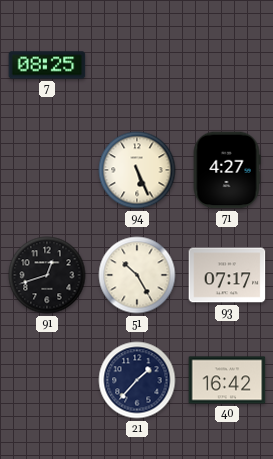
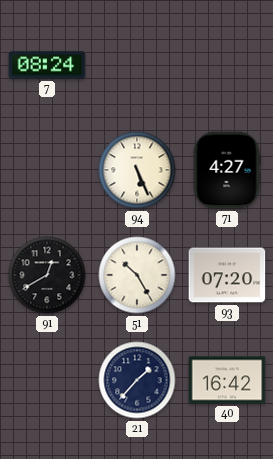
7: 08:25 -> 08:24
91: 12:42 -> 12:40
93: 07:17 -> 07:20
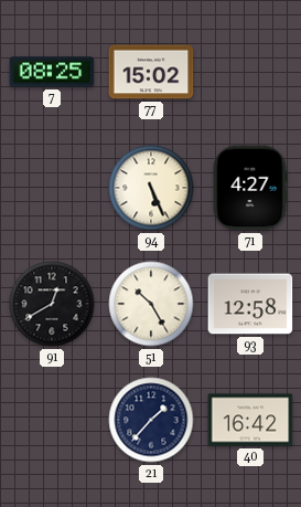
7: 08:24 -> 08:25
77: none -> 15:02
93: 07:20 -> 12:58
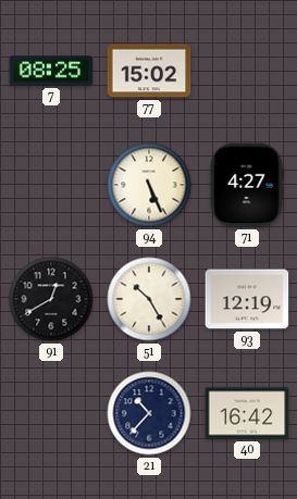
93: 12:58 -> 12:19
21: 1:37 -> 10:37
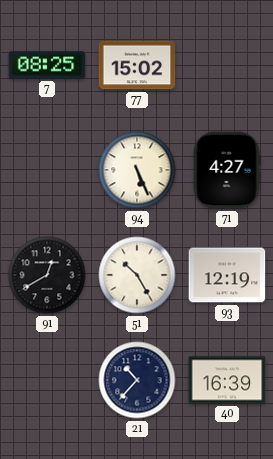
40: 16:42 -> 16:39
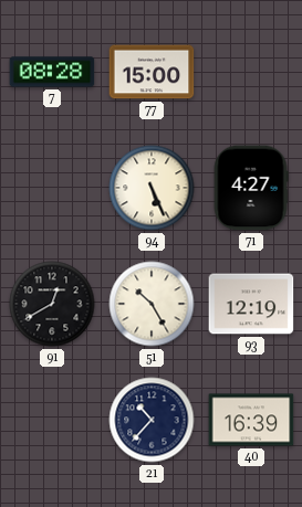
7: 08:25 -> 08:28
77: 15:02 -> 15:00
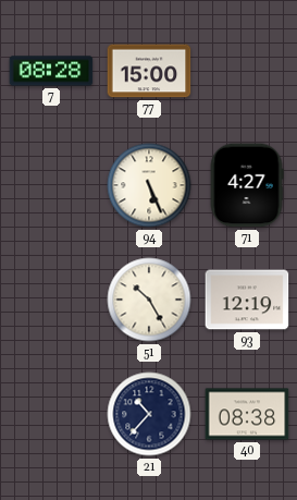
91: 12:40 -> none
40: 16:39 -> 08:38
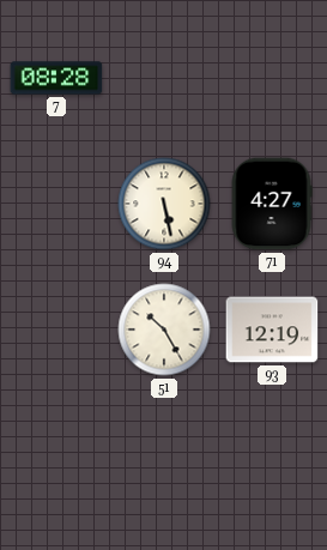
77: 15:00 -> none
94: 5:26 -> 5:28
21: 10:37 -> none
40: 08:38 -> none
